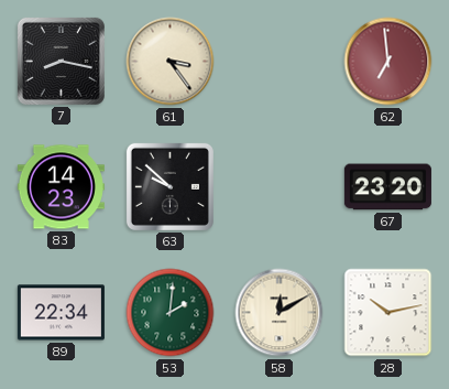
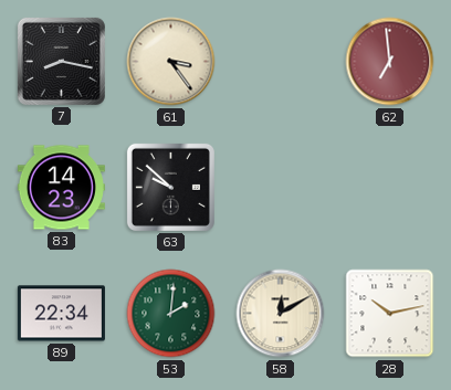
67: 23:20 -> none
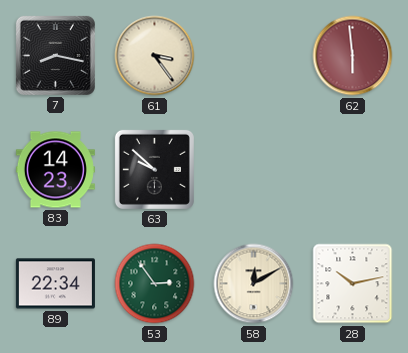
62: 6:59 -> 5:59
53: 2:01 -> 2:54
